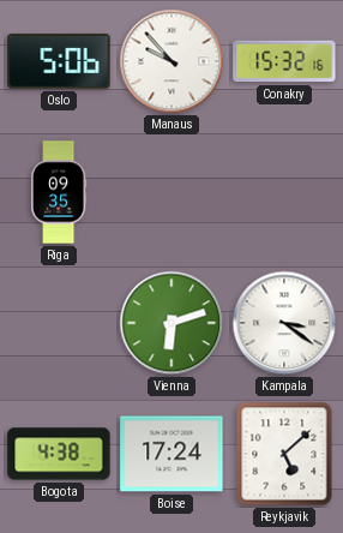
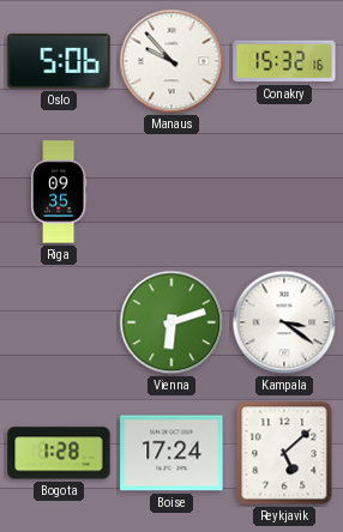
Bogota: 4:38 -> 1:28
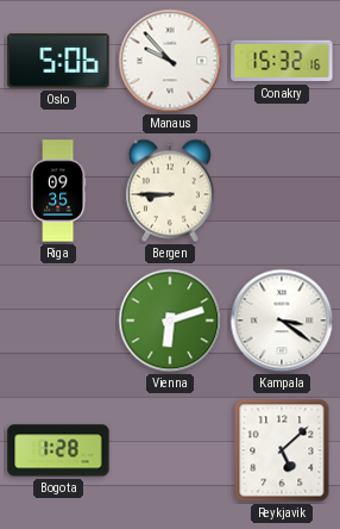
Bergen: none -> 8:45
Boise: 17:24 -> none
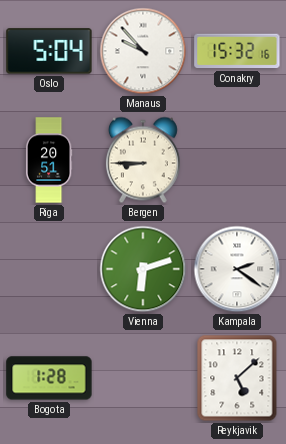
Oslo: 5:06 -> 5:04
Riga: 09:35 -> 20:51
Kampala: 3:21 -> 2:21
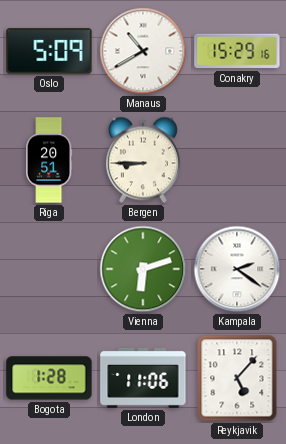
Oslo: 5:04 -> 5:09
Manaus: 9:53 -> 10:40
Conakry: 15:32 -> 15:29
London: none -> 11:06
Reykjavik: 5:08 -> 5:07
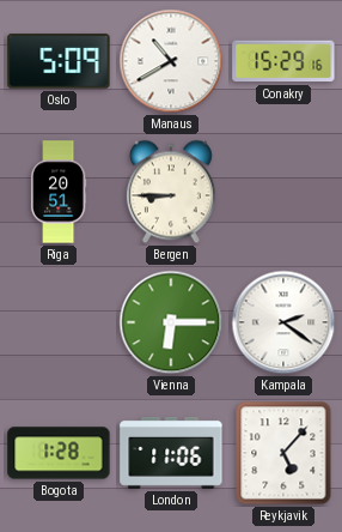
Vienna: 6:12 -> 6:15
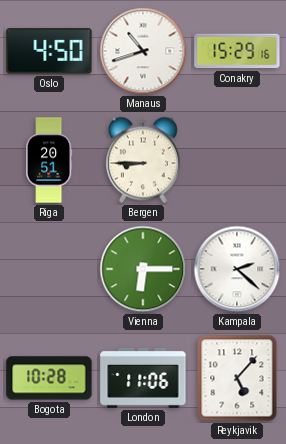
Oslo: 5:09 -> 4:50
Manaus: 10:40 -> 10:42
Kampala: 2:21 -> 2:22
Bogota: 1:28 -> 10:28
